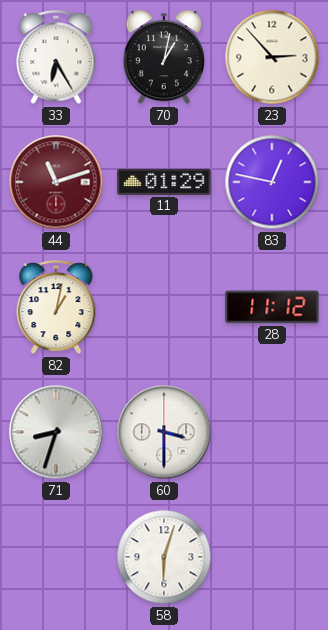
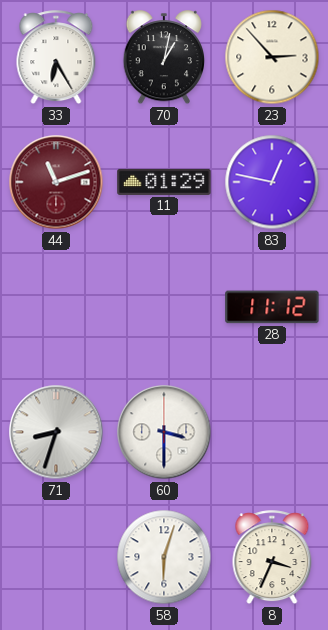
82: 1:02 -> none
8: none -> 3:34
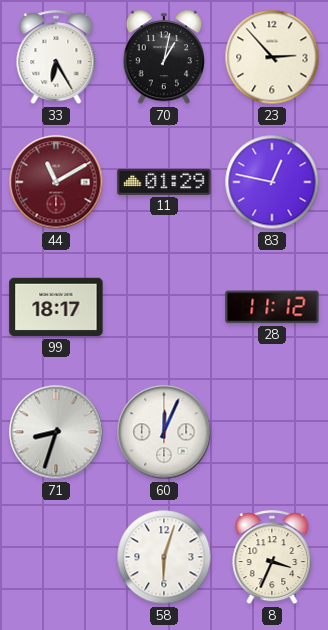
44: 11:12 -> 11:10
99: none -> 18:17
60: 3:30 -> 12:04
